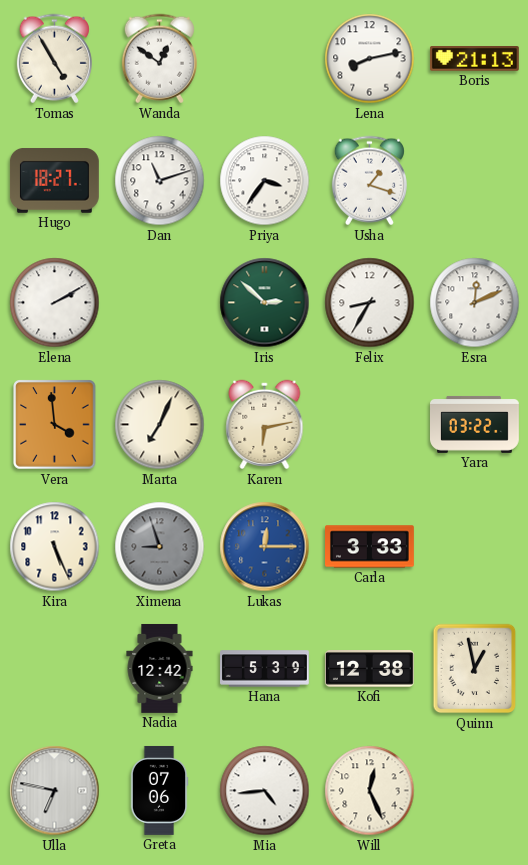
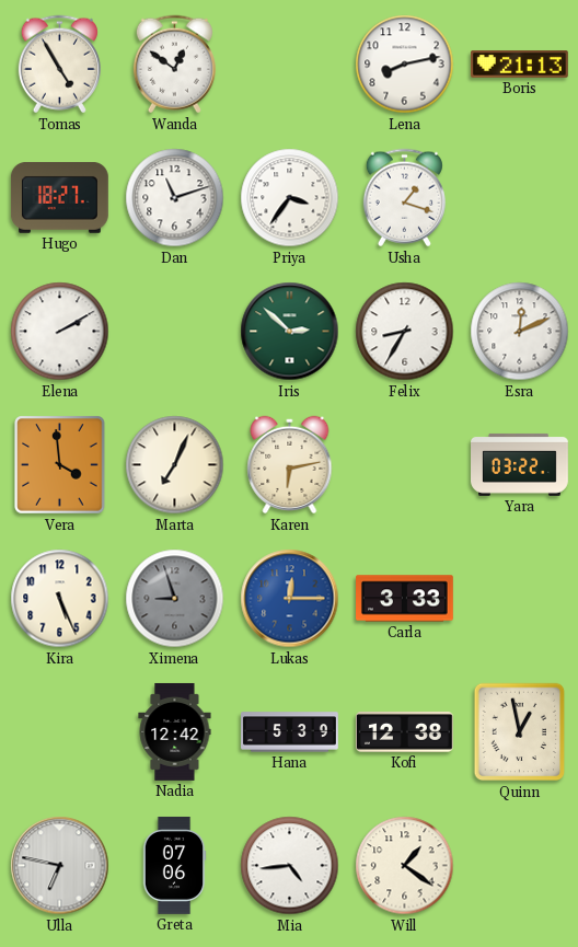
Will: 12:26 -> 1:21
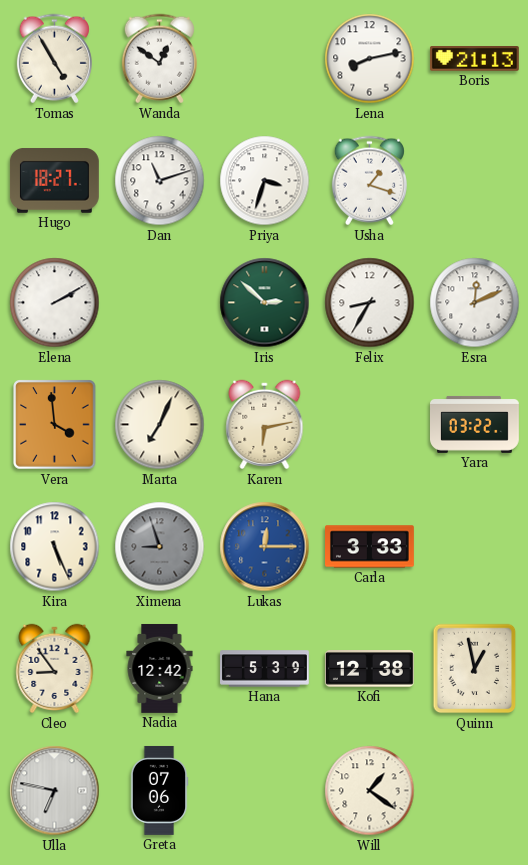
Priya: 3:36 -> 3:33
Cleo: none -> 8:54
Mia: 4:44 -> none
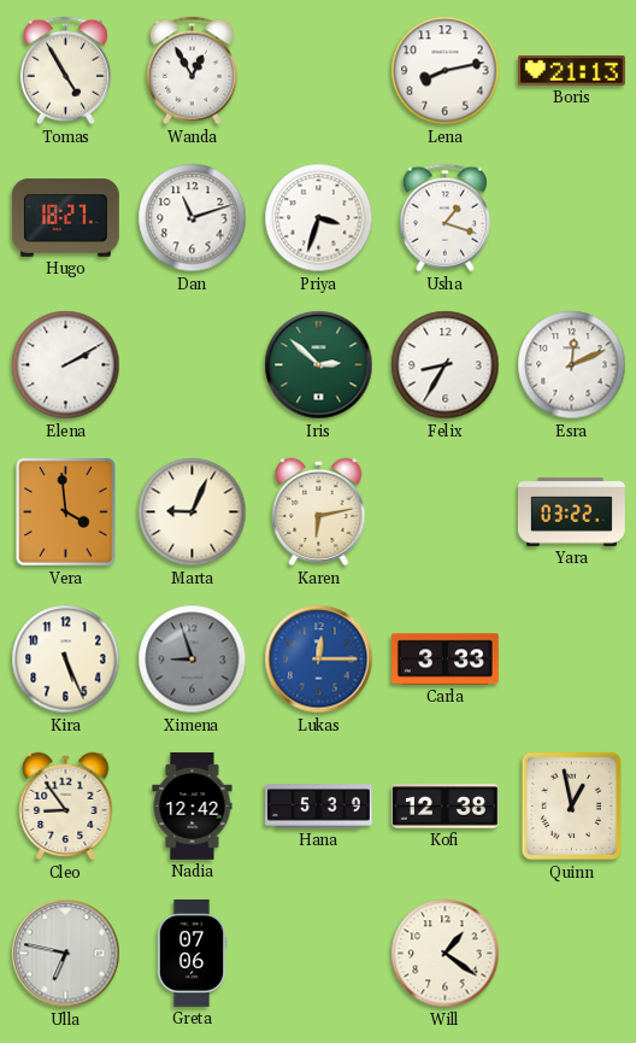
Wanda: 12:51 -> 12:55
Marta: 7:04 -> 9:04
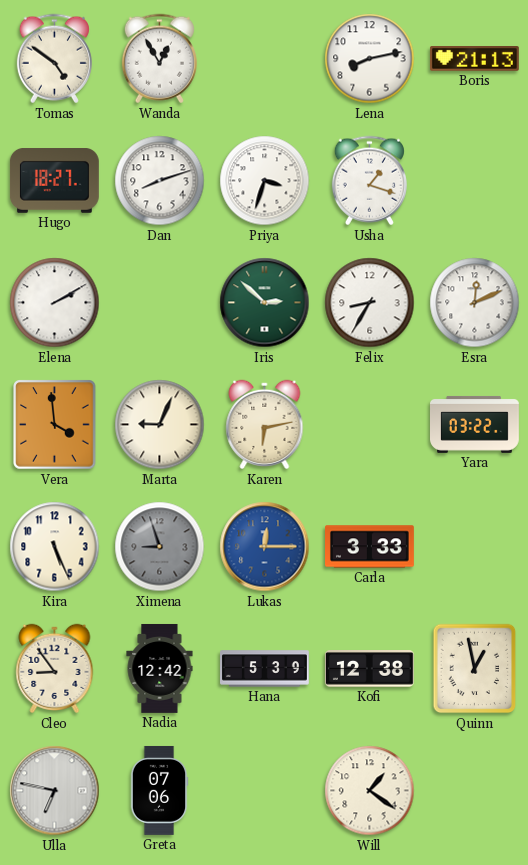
Tomas: 4:55 -> 4:51
Dan: 11:12 -> 8:12
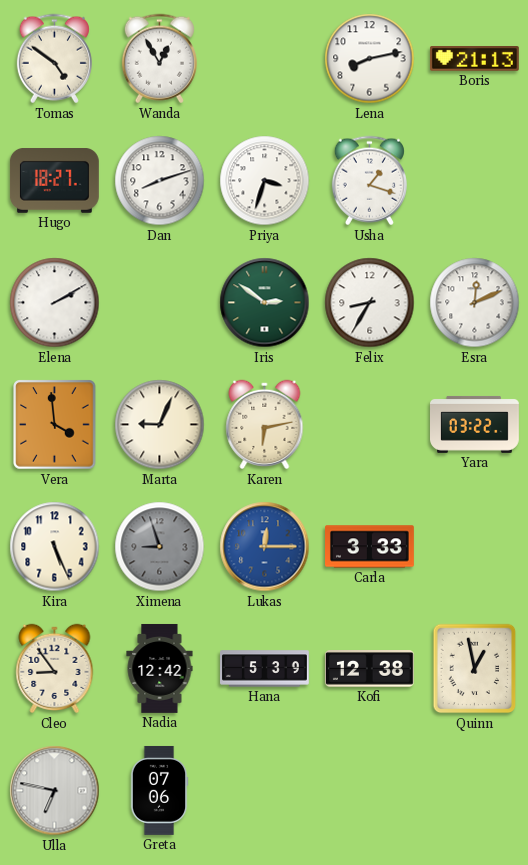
Iris: 2:52 -> 2:51
Will: 1:21 -> none
